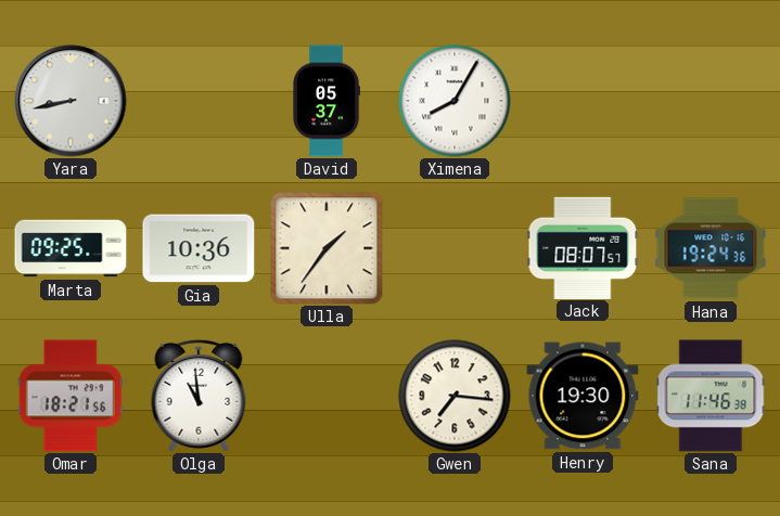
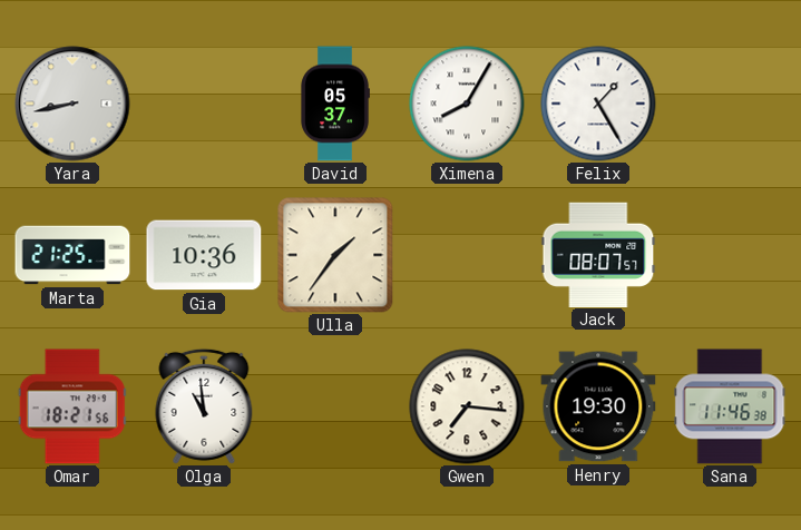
Felix: none -> 1:25
Marta: 09:25 -> 21:25
Hana: 19:24 -> none
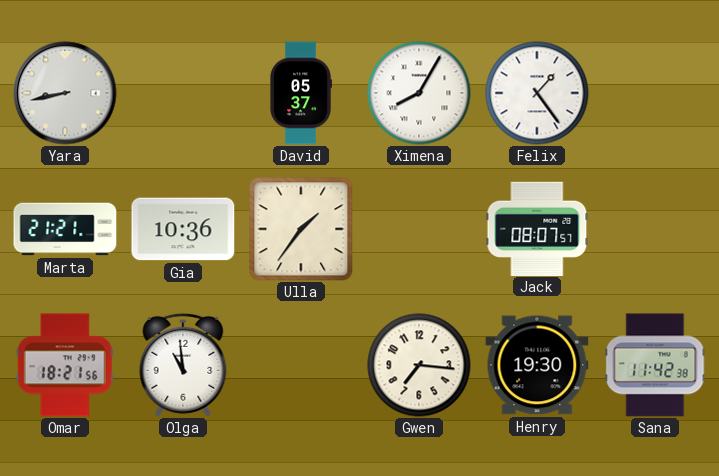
Felix: 1:25 -> 1:24
Marta: 21:25 -> 21:21
Sana: 11:46 -> 11:42
